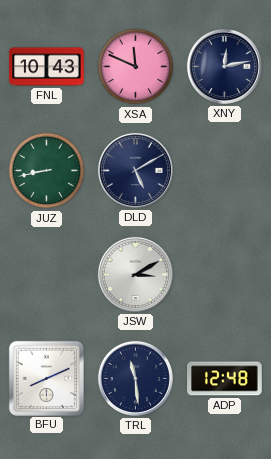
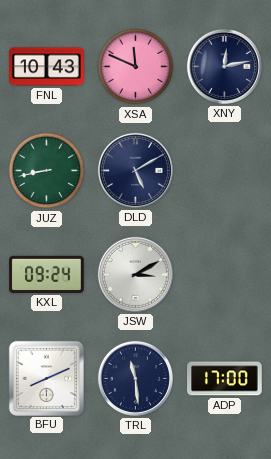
KXL: none -> 09:24
ADP: 12:48 -> 17:00
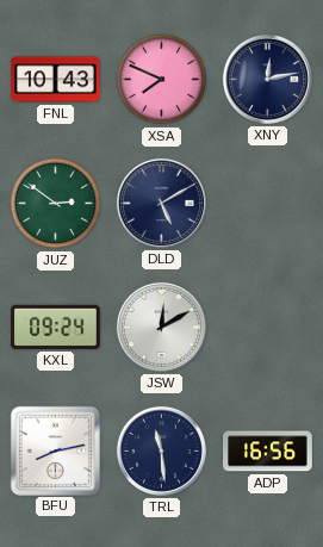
XSA: 11:49 -> 7:49
JUZ: 8:43 -> 2:51
JSW: 3:10 -> 12:10
BFU: 8:11 -> 8:13
ADP: 17:00 -> 16:56
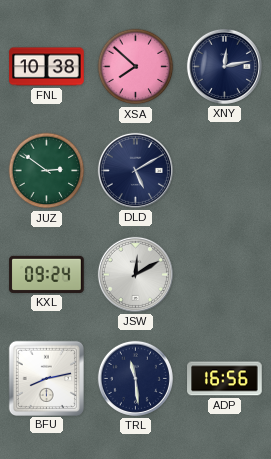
FNL: 10:43 -> 10:38
XSA: 7:49 -> 7:52
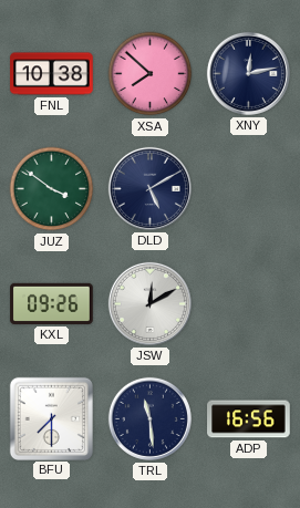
JUZ: 2:51 -> 3:51
KXL: 09:24 -> 09:26
BFU: 8:13 -> 7:30
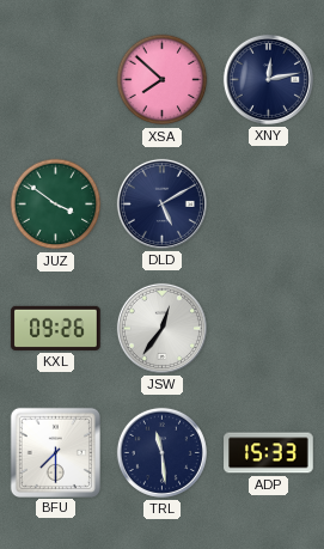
FNL: 10:38 -> none
JSW: 12:10 -> 12:36
ADP: 16:56 -> 15:33
